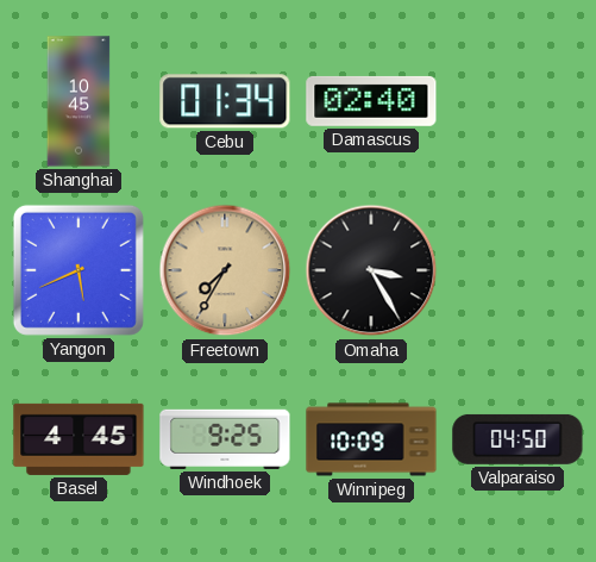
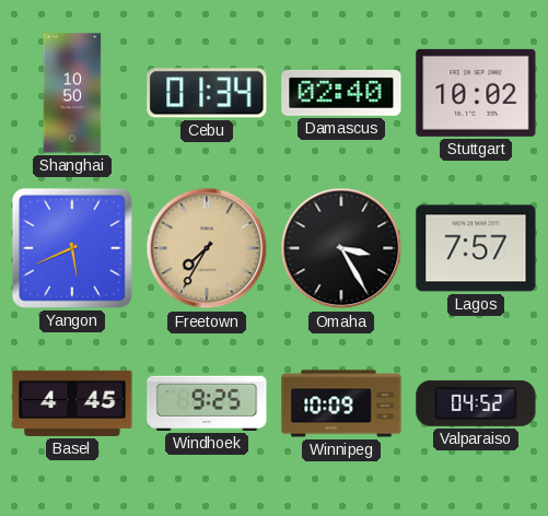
Shanghai: 10:45 -> 10:50
Stuttgart: none -> 10:02
Lagos: none -> 7:57
Valparaiso: 04:50 -> 04:52
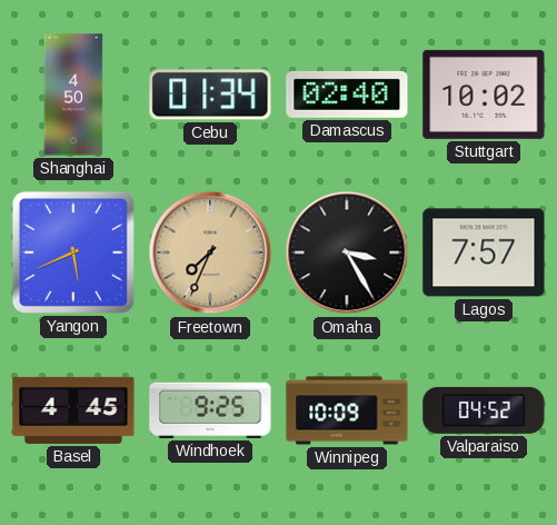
Shanghai: 10:50 -> 4:50
Freetown: 7:35 -> 7:34
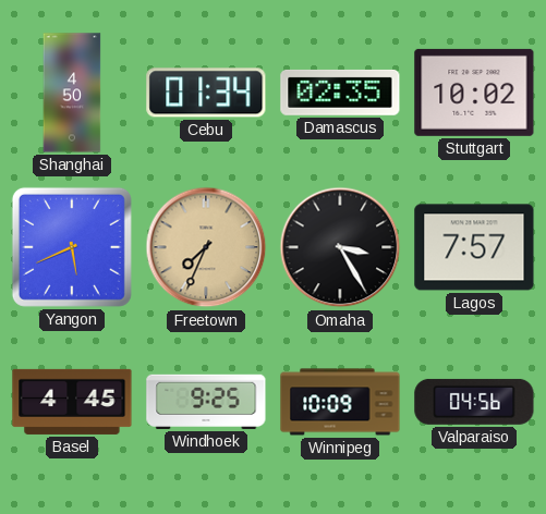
Damascus: 02:40 -> 02:35
Valparaiso: 04:52 -> 04:56
